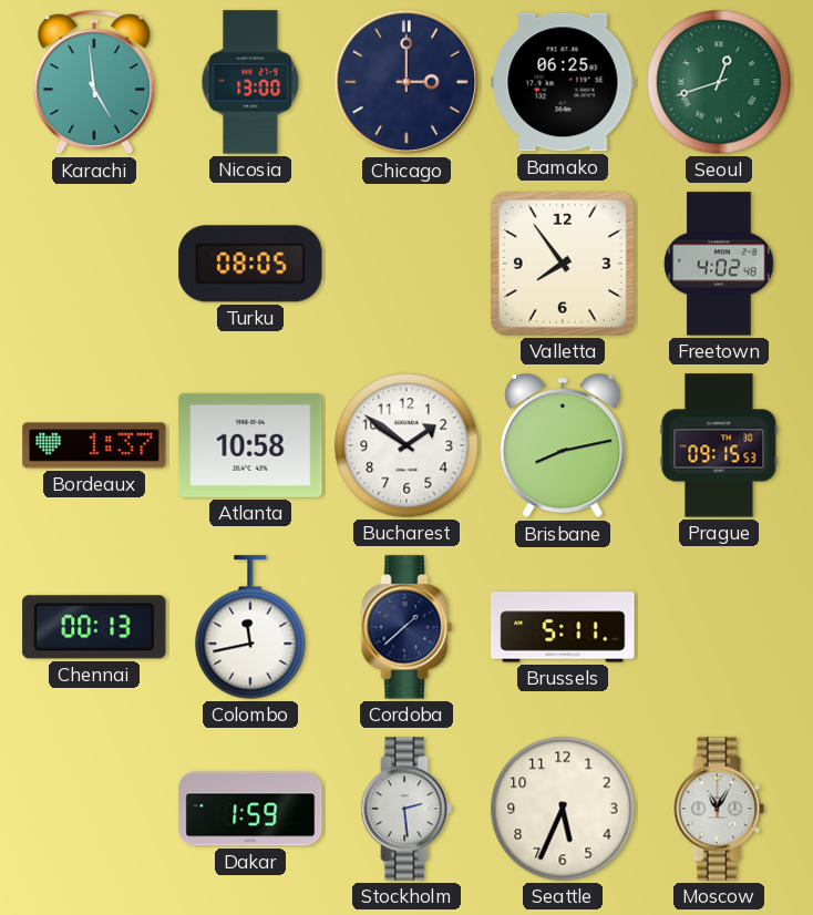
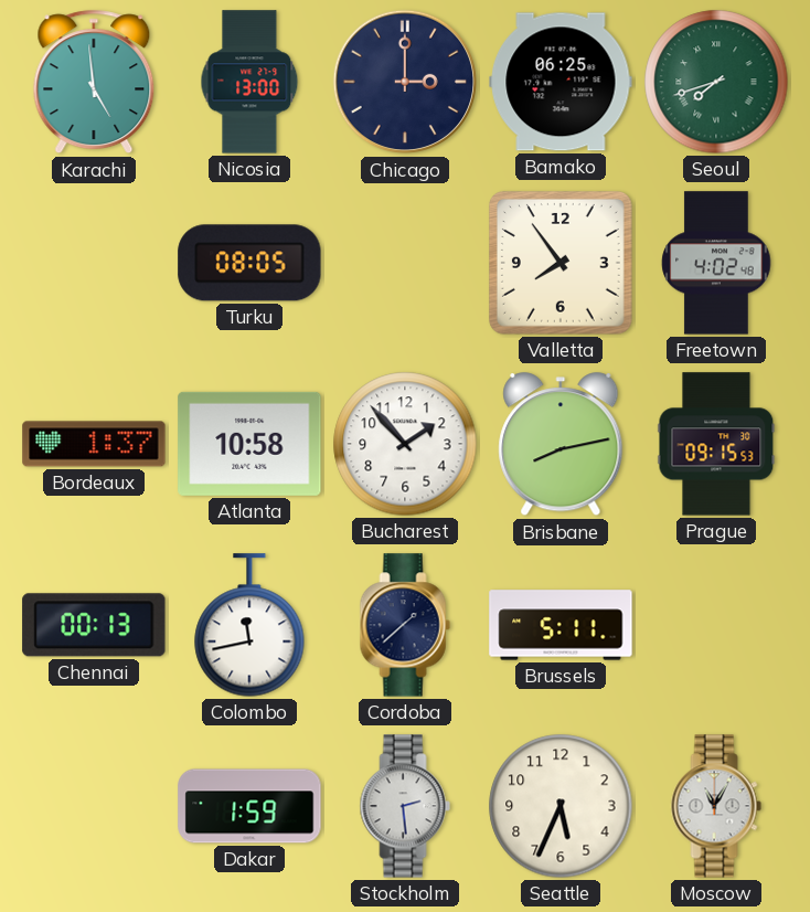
Seoul: 12:42 -> 7:42
Bucharest: 1:51 -> 1:53
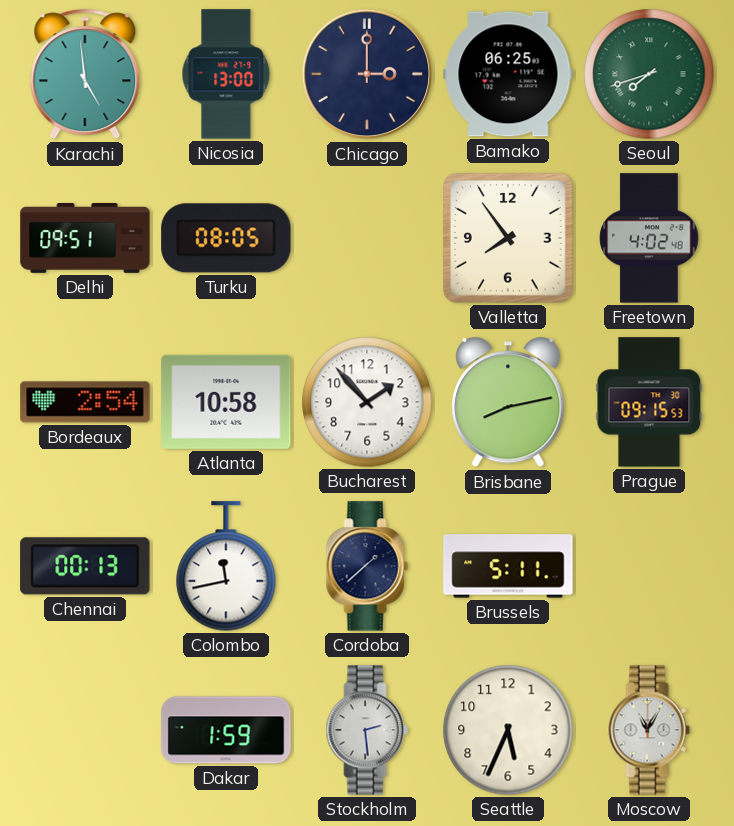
Delhi: none -> 09:51
Bordeaux: 1:37 -> 2:54
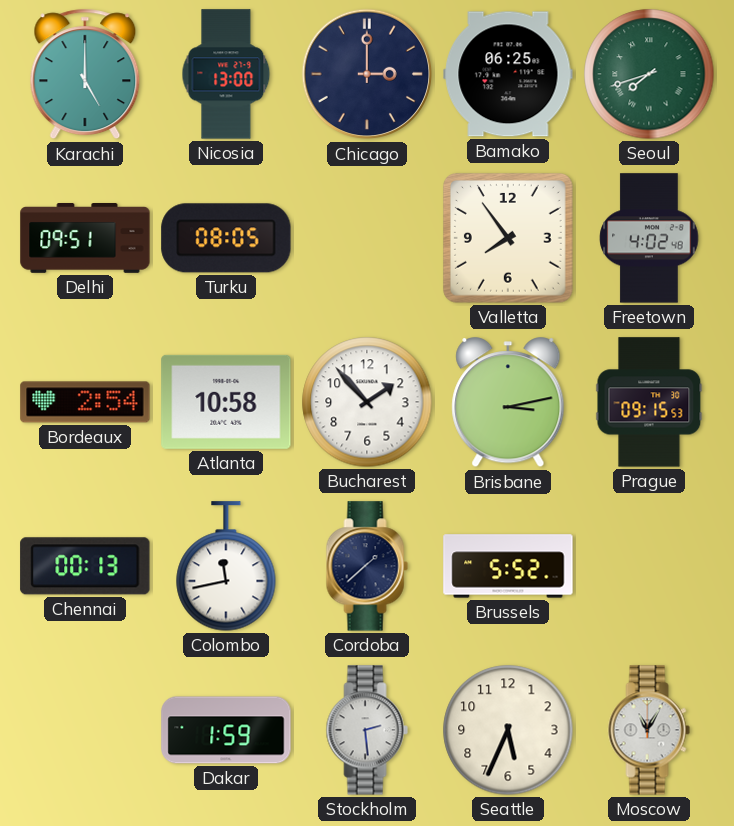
Karachi: 4:59 -> 5:00
Brisbane: 8:13 -> 3:13
Brussels: 5:11 -> 5:52
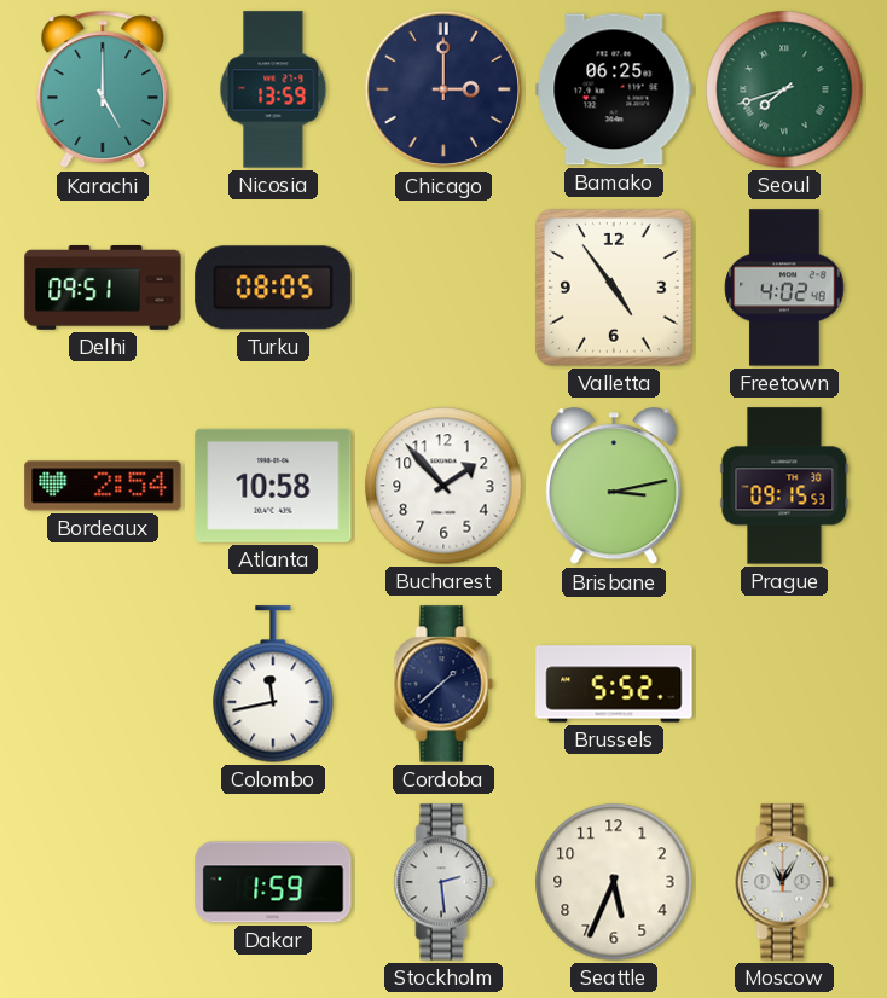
Nicosia: 13:00 -> 13:59
Valletta: 7:54 -> 4:54
Chennai: 00:13 -> none
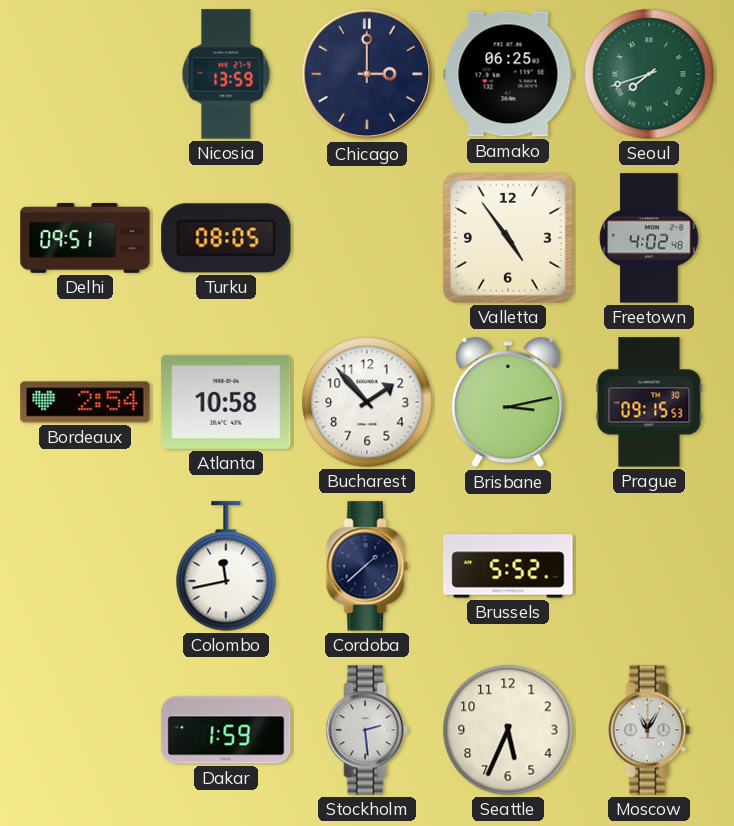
Karachi: 5:00 -> none
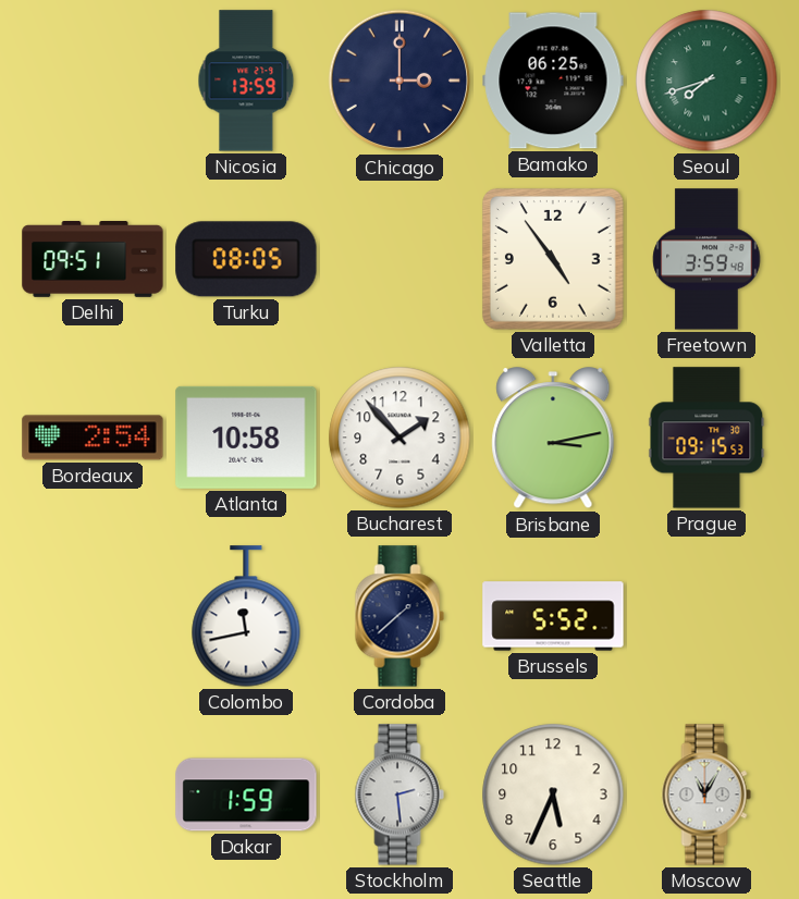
Freetown: 4:02 -> 3:59
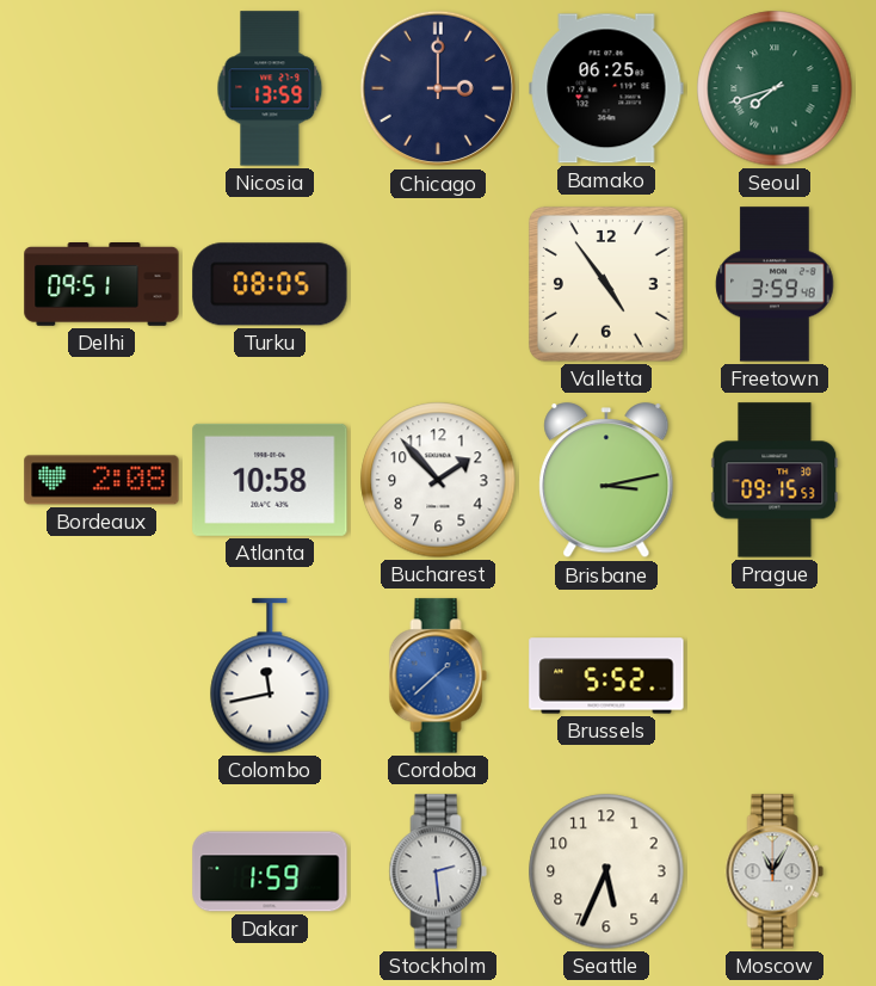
Bordeaux: 2:54 -> 2:08
Cordoba dial: navy -> blue
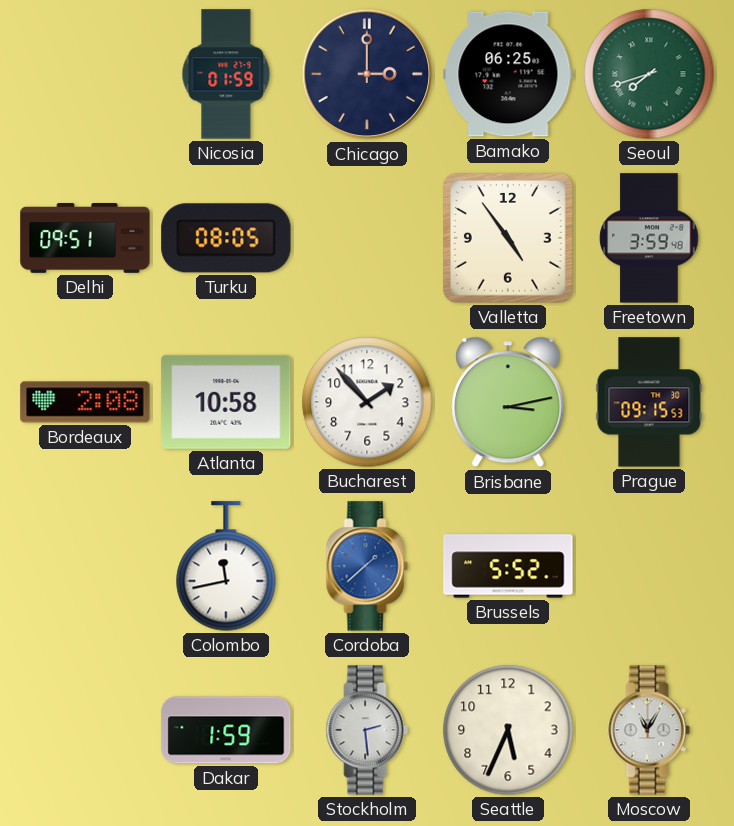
Nicosia: 13:59 -> 01:59
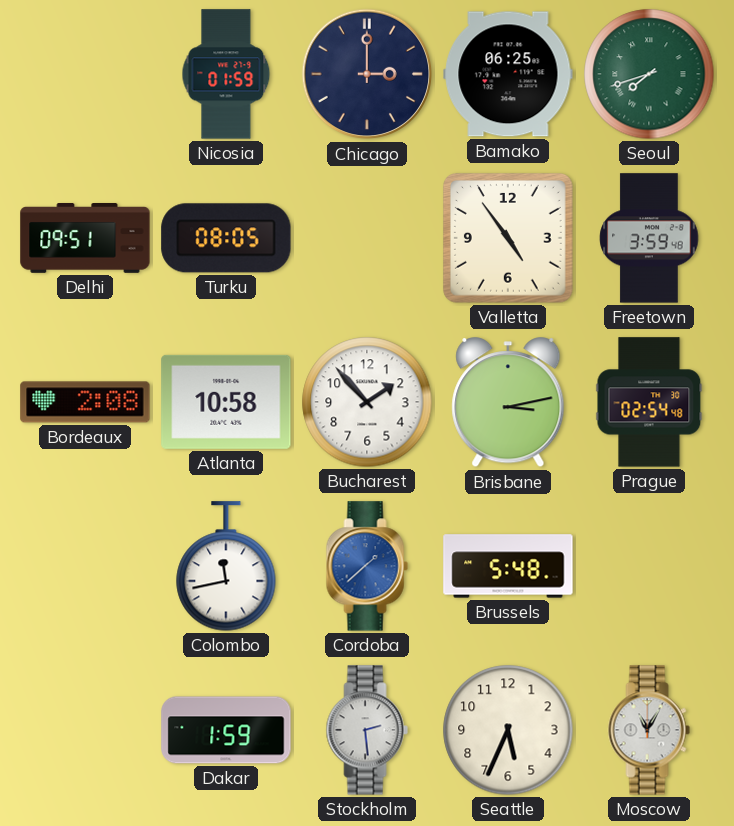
Prague: 09:15 -> 02:54
Brussels: 5:52 -> 5:48
